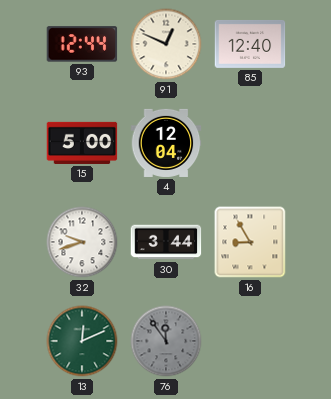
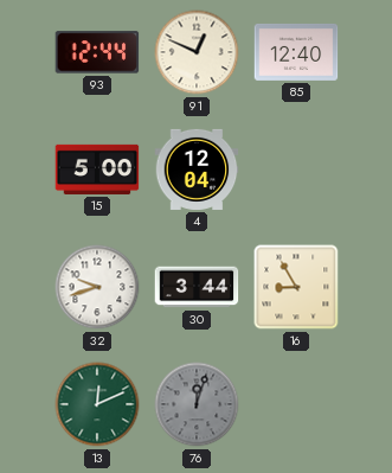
76: 11:54 -> 12:03
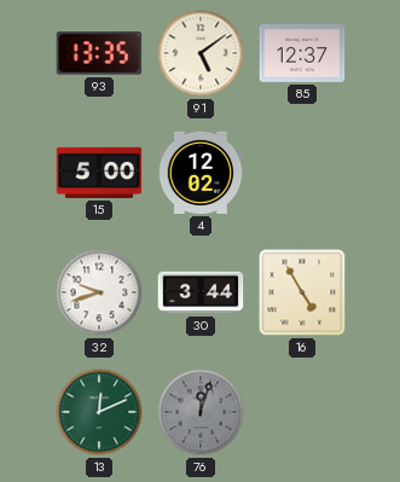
93: 12:44 -> 13:35
91: 12:49 -> 5:09
85: 12:40 -> 12:37
4: 12:04 -> 12:02
16: 8:55 -> 4:55
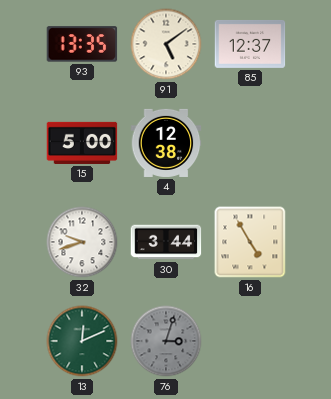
4: 12:02 -> 12:38
76: 12:03 -> 3:03
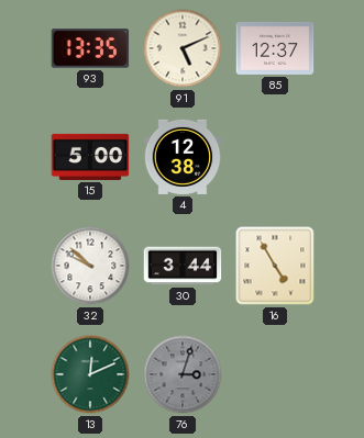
91: 5:09 -> 5:11
32: 9:42 -> 9:52
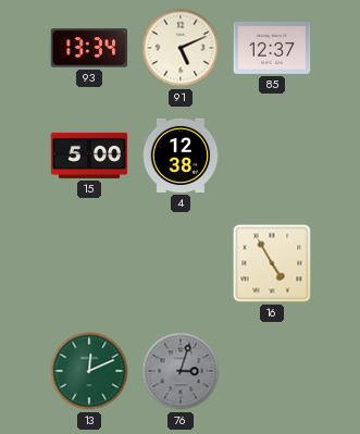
93: 13:35 -> 13:34
32: 9:52 -> none
30: 3:44 -> none
